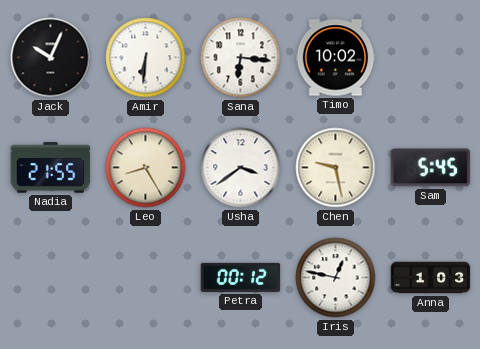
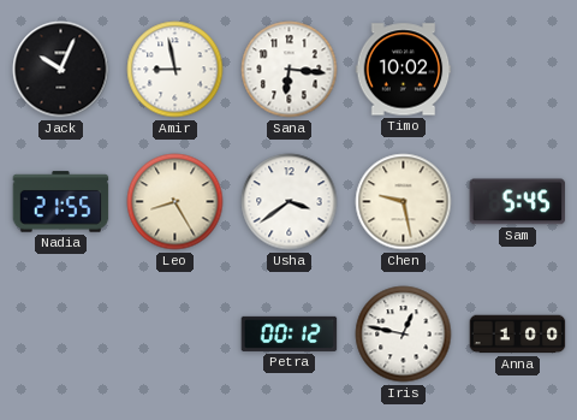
Amir: 6:31 -> 8:58
Anna: 1:03 -> 1:00
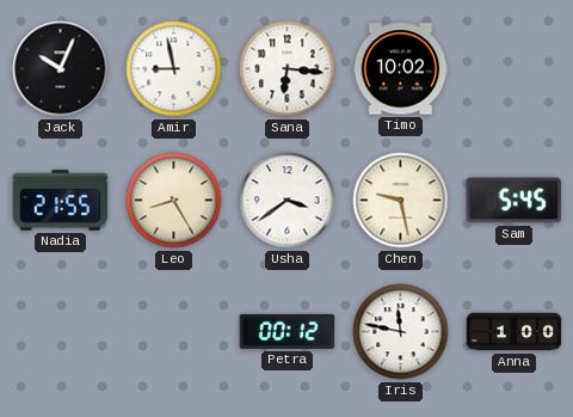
Iris: 12:47 -> 11:47
